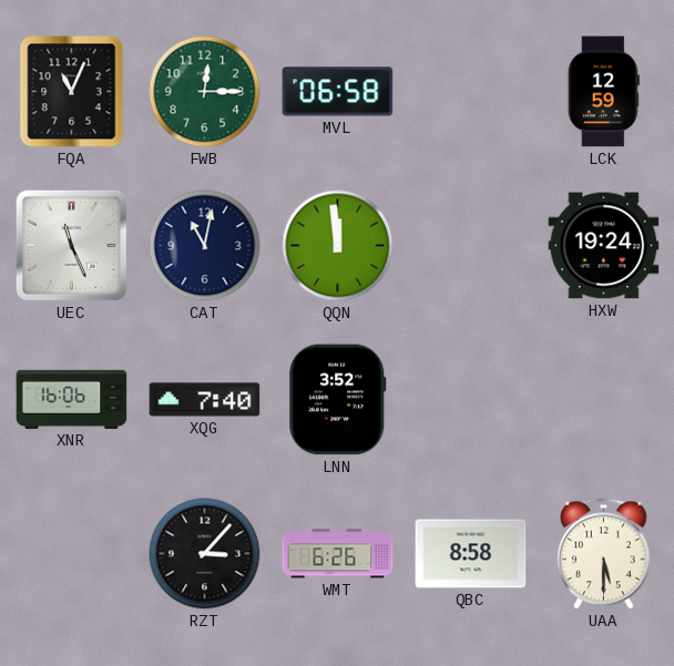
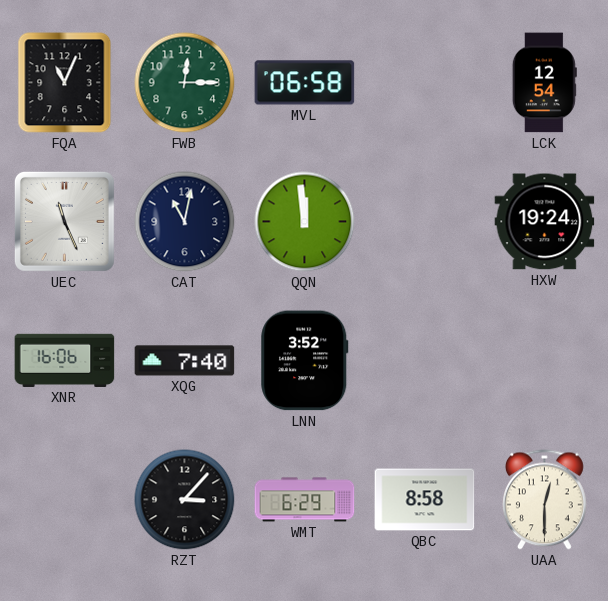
LCK: 12:59 -> 12:54
WMT: 6:26 -> 6:29
UAA: 5:30 -> 12:30
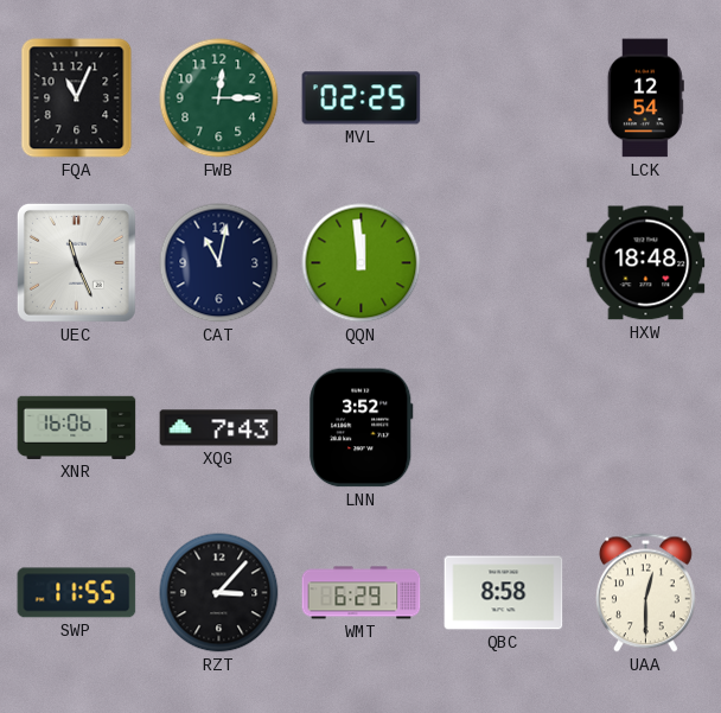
MVL: 06:58 -> 02:25
HXW: 19:24 -> 18:48
XQG: 7:40 -> 7:43
SWP: none -> 11:55
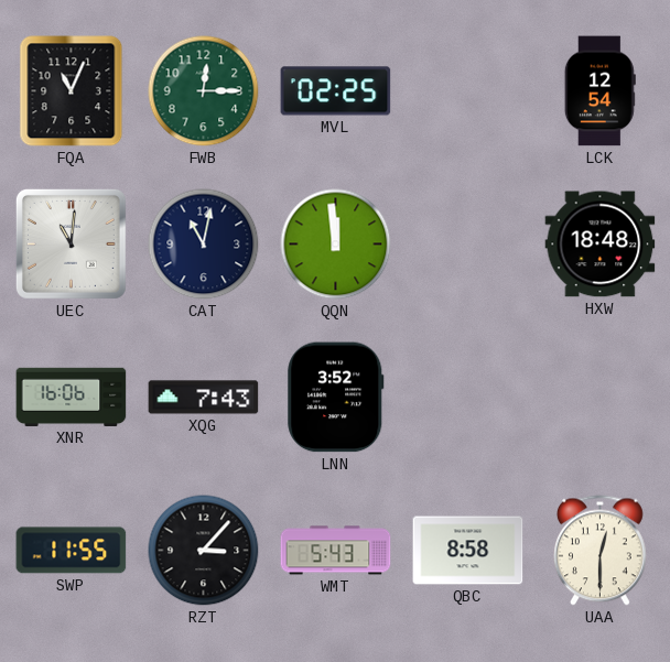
UEC: 11:26 -> 11:01
WMT: 6:29 -> 5:43
